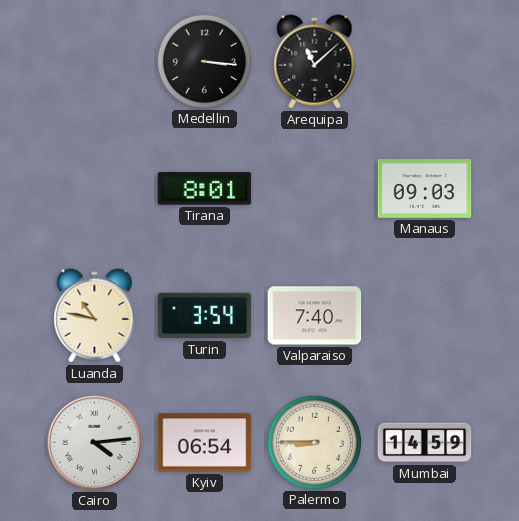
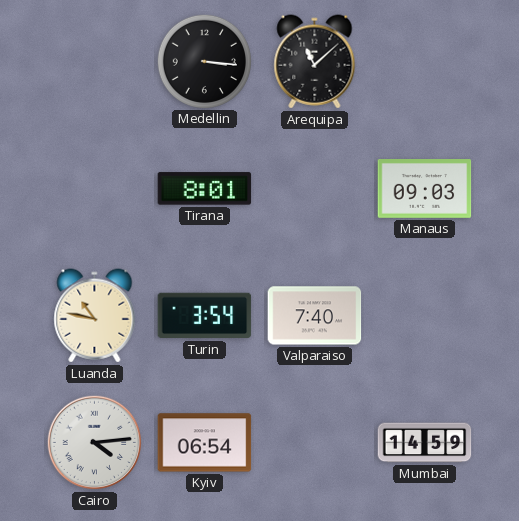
Palermo: 8:45 -> none
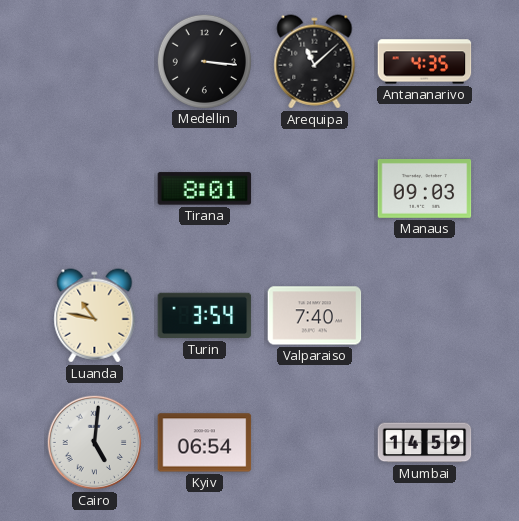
Antananarivo: none -> 4:35
Cairo: 4:14 -> 5:01
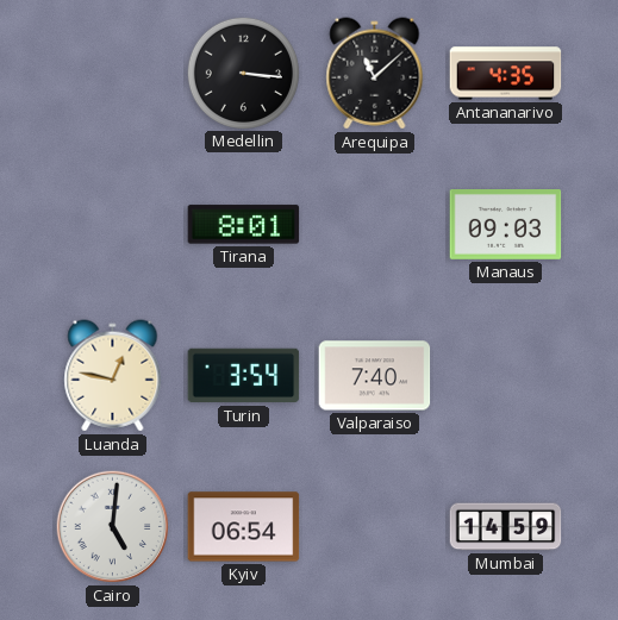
Luanda: 10:47 -> 12:47
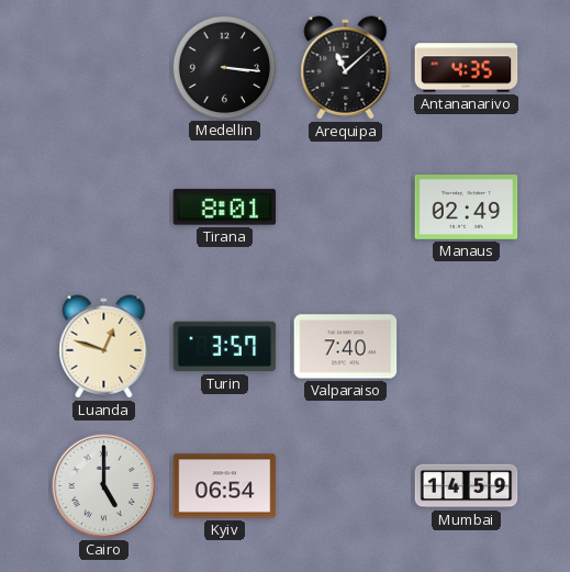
Manaus: 09:03 -> 02:49
Luanda: 12:47 -> 12:48
Turin: 3:54 -> 3:57
Cairo: 5:01 -> 5:00
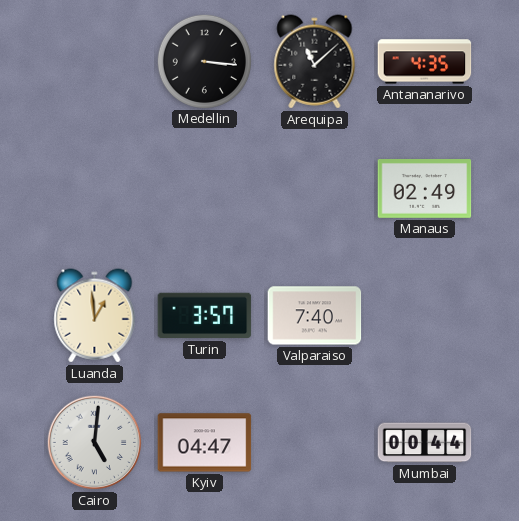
Tirana: 8:01 -> none
Luanda: 12:48 -> 12:59
Cairo: 5:00 -> 5:01
Kyiv: 06:54 -> 04:47
Mumbai: 14:59 -> 00:44
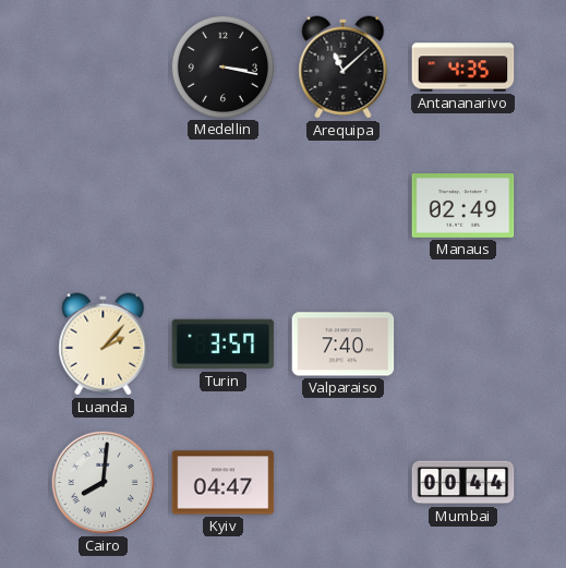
Medellin: 3:16 -> 3:17
Luanda: 12:59 -> 2:07
Cairo: 5:01 -> 8:01
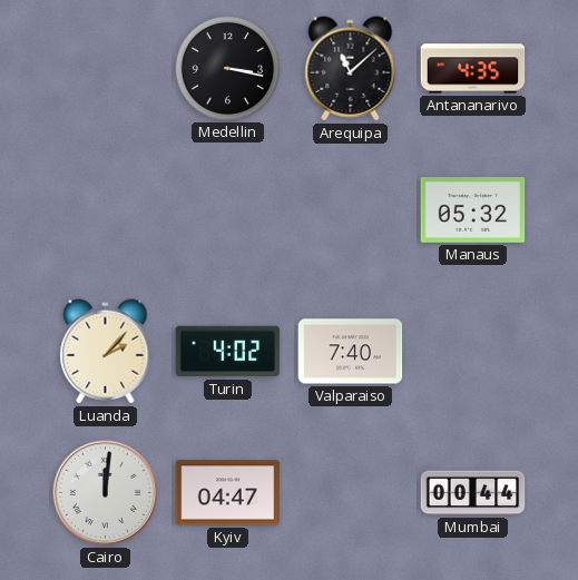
Manaus: 02:49 -> 05:32
Turin: 3:57 -> 4:02
Cairo: 8:01 -> 12:01
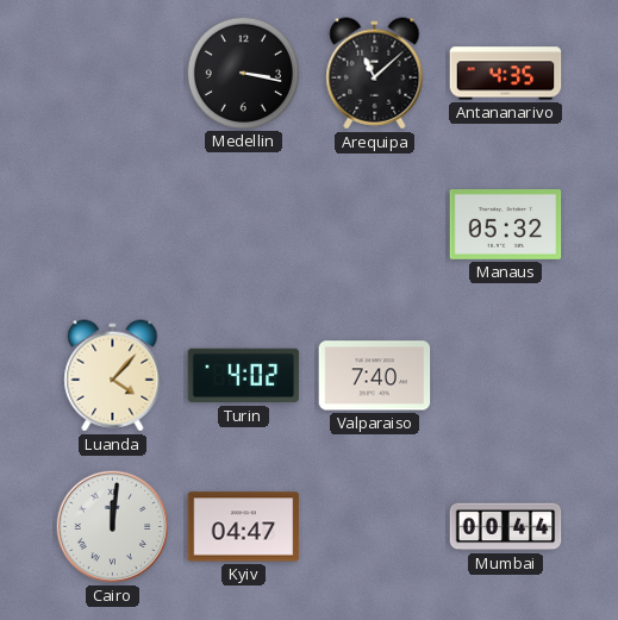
Luanda: 2:07 -> 4:07
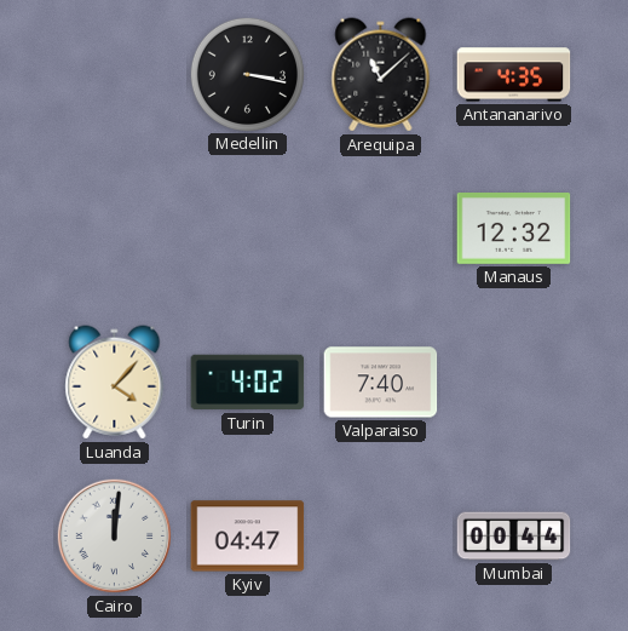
Manaus: 05:32 -> 12:32
